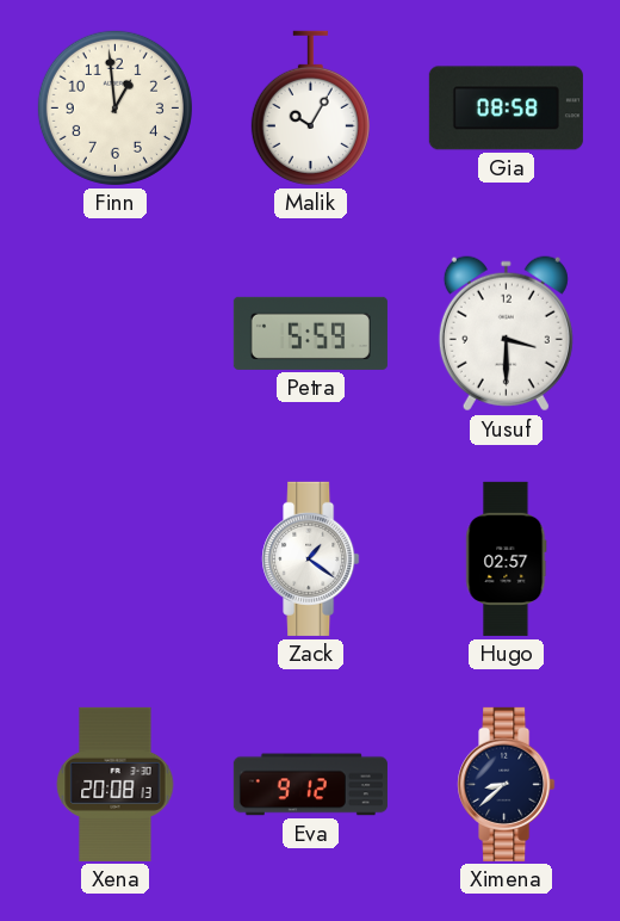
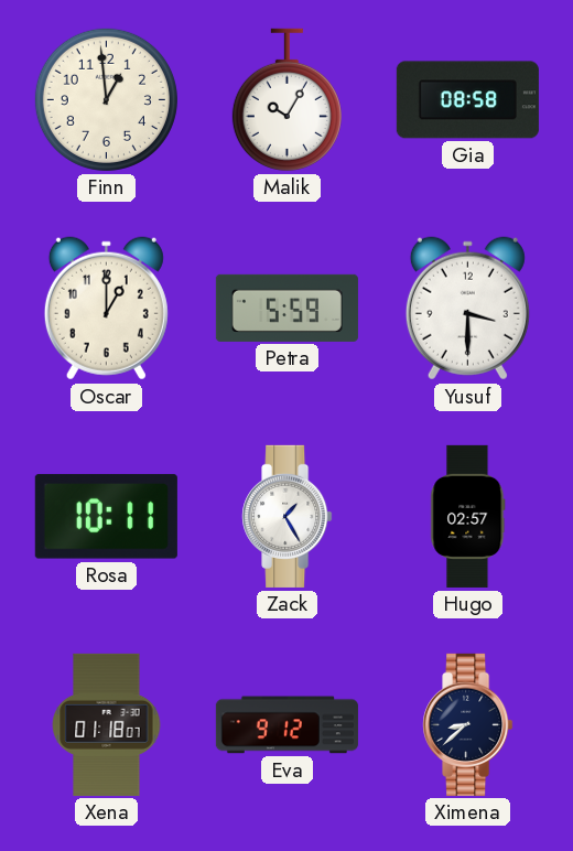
Oscar: none -> 1:00
Rosa: none -> 10:11
Zack: 1:21 -> 1:25
Xena: 20:08 -> 01:18
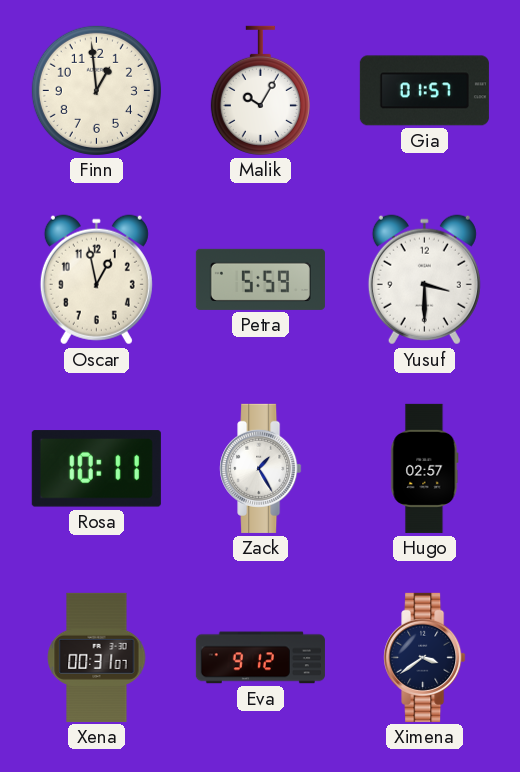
Gia: 08:58 -> 01:57
Oscar: 1:00 -> 12:58
Xena: 01:18 -> 00:31
Ximena: 8:38 -> 3:39
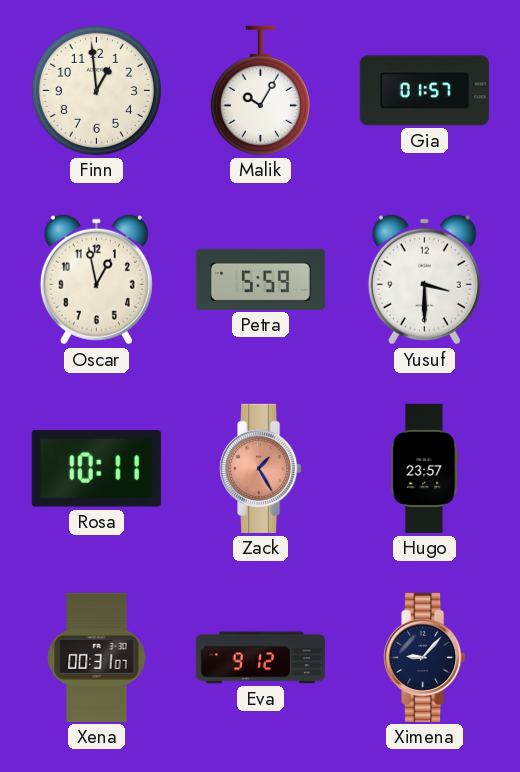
Zack dial: white -> salmon
Hugo: 02:57 -> 23:57
Ximena: 3:39 -> 9:07
